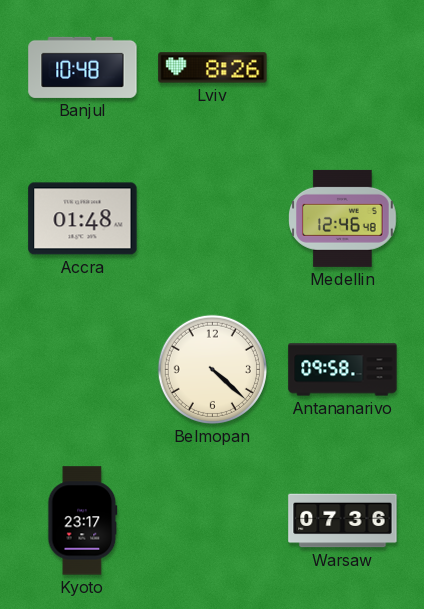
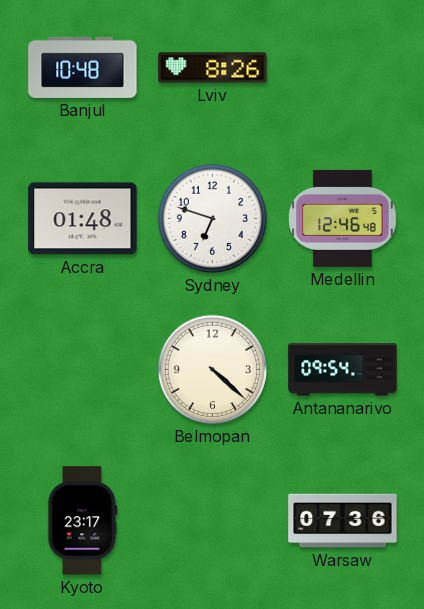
Sydney: none -> 6:48
Antananarivo: 09:58 -> 09:54
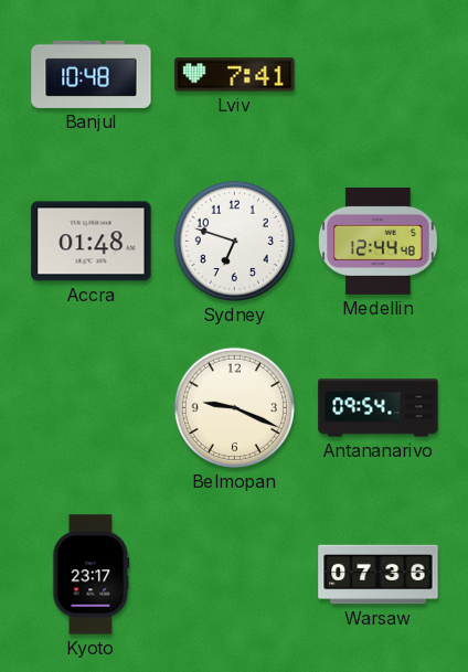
Lviv: 8:26 -> 7:41
Medellin: 12:46 -> 12:44
Belmopan: 4:22 -> 9:19
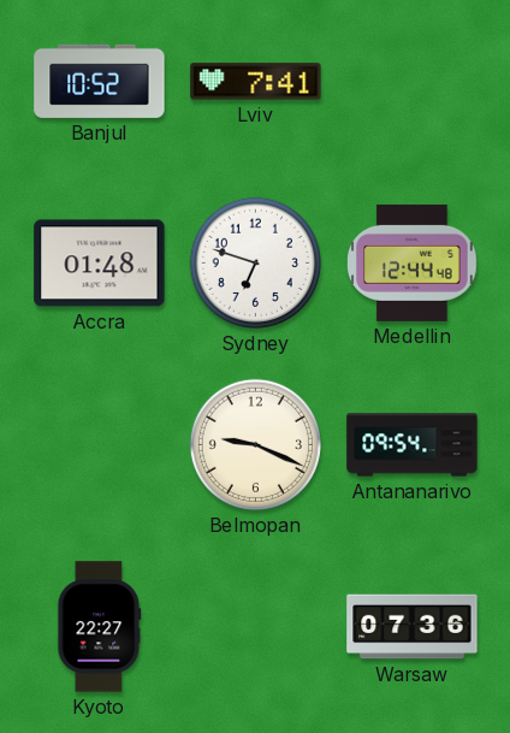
Banjul: 10:48 -> 10:52
Kyoto: 23:17 -> 22:27
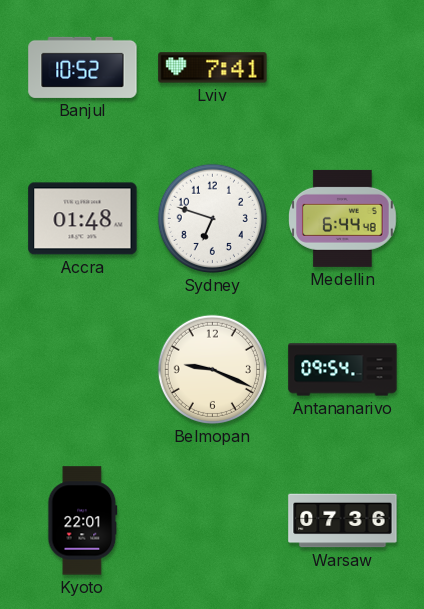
Medellin: 12:44 -> 6:44
Kyoto: 22:27 -> 22:01
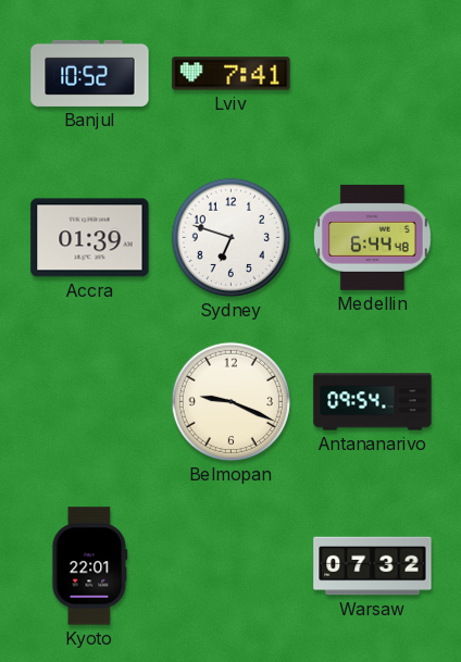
Accra: 01:48 -> 01:39
Warsaw: 07:36 -> 07:32
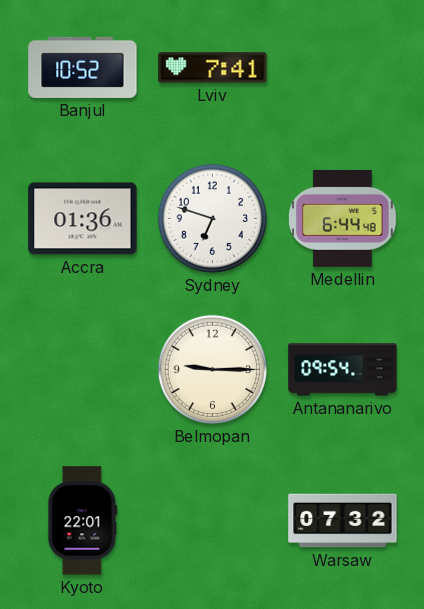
Accra: 01:39 -> 01:36
Belmopan: 9:19 -> 9:15
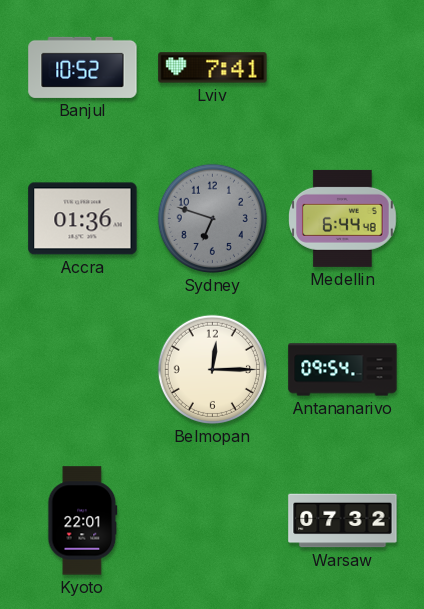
Sydney dial: white -> grey
Belmopan: 9:15 -> 12:15
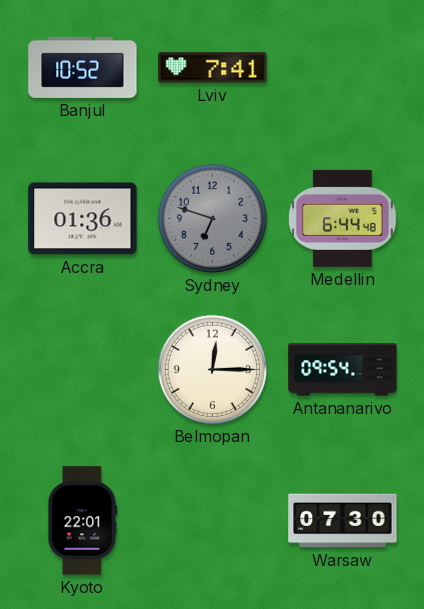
Warsaw: 07:32 -> 07:30
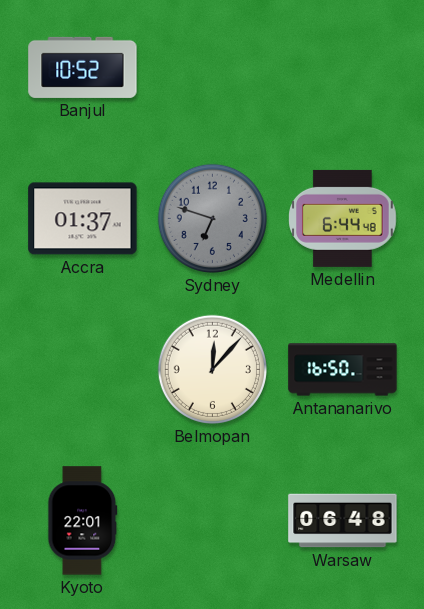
Lviv: 7:41 -> none
Accra: 01:36 -> 01:37
Belmopan: 12:15 -> 12:07
Antananarivo: 09:54 -> 16:50
Warsaw: 07:30 -> 06:48
